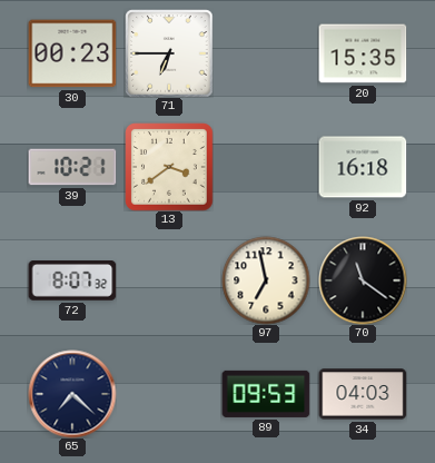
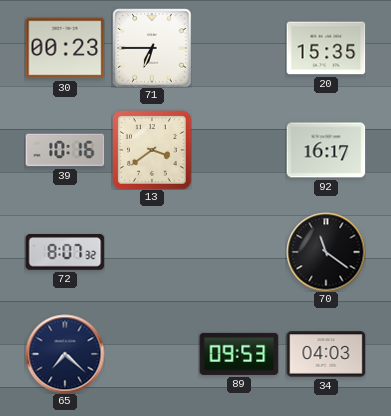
39: 10:21 -> 10:16
92: 16:18 -> 16:17
97: 6:58 -> none
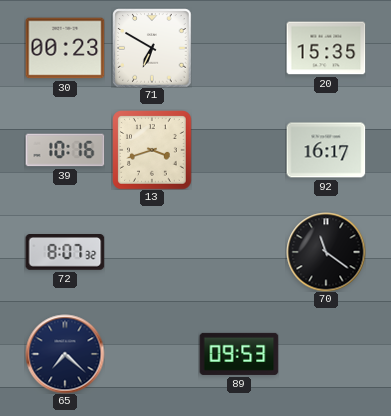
71: 6:45 -> 6:50
13: 3:39 -> 3:42
34: 04:03 -> none
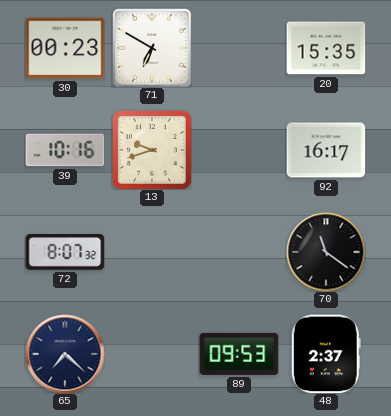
13: 3:42 -> 9:42
48: none -> 2:37
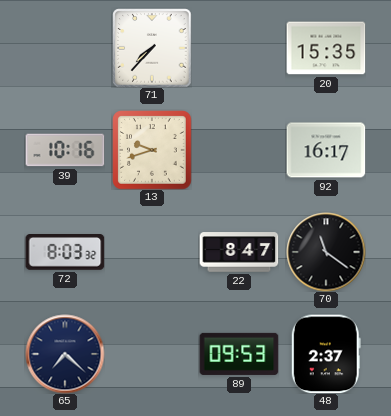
30: 00:23 -> none
71: 6:50 -> 7:37
72: 8:07 -> 8:03
22: none -> 8:47
